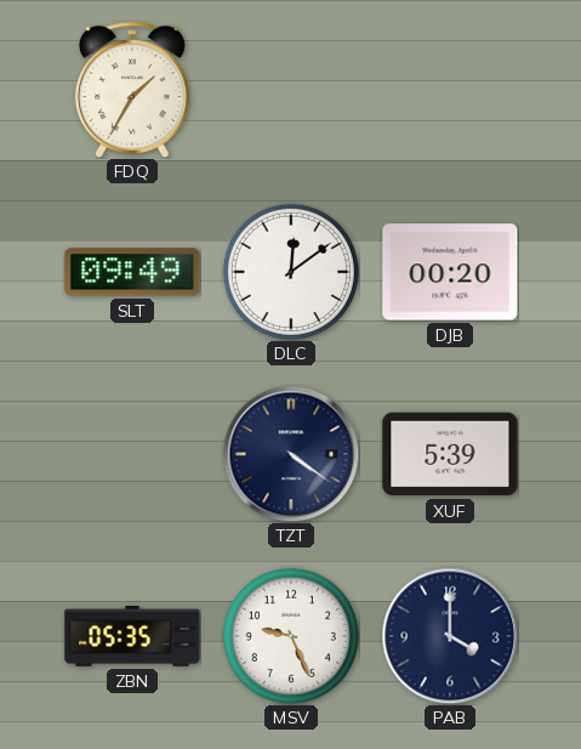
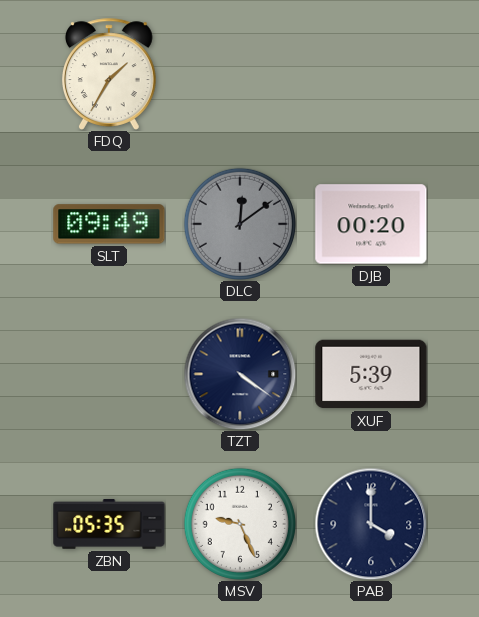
DLC dial: white -> grey
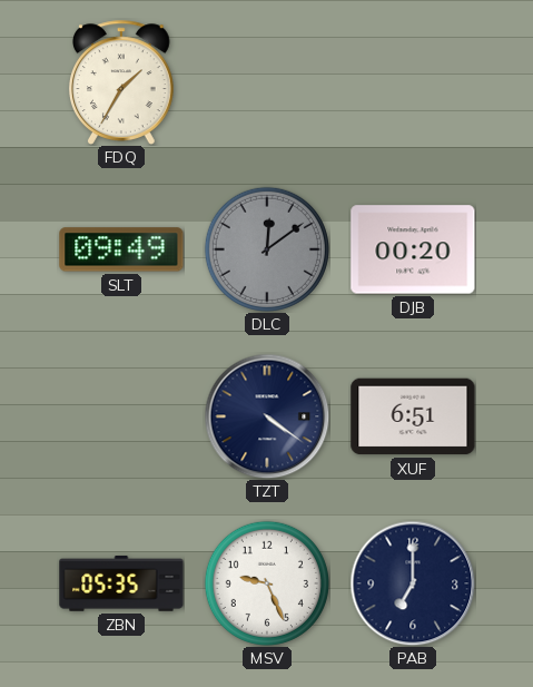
XUF: 5:39 -> 6:51
PAB: 4:00 -> 7:00
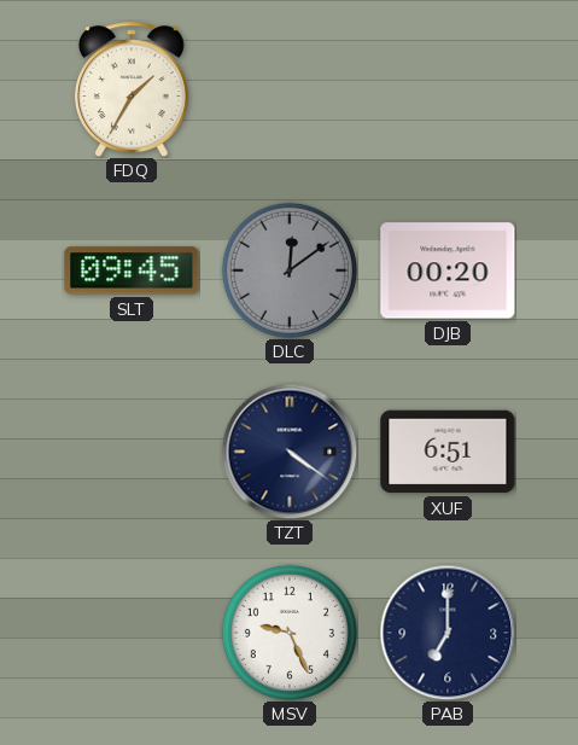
SLT: 09:49 -> 09:45
ZBN: 05:35 -> none
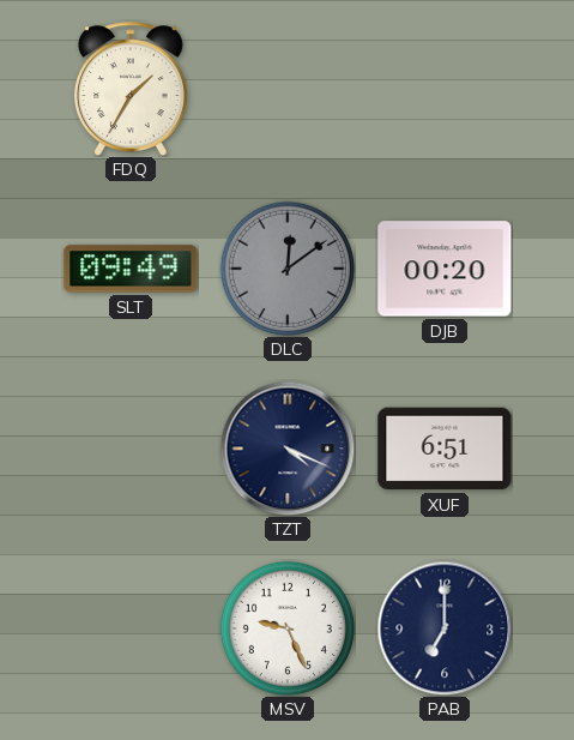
SLT: 09:45 -> 09:49
TZT: 4:21 -> 4:19
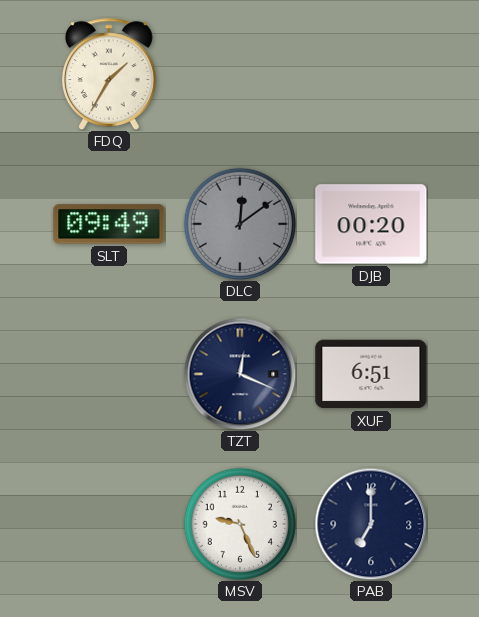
TZT: 4:19 -> 12:19
